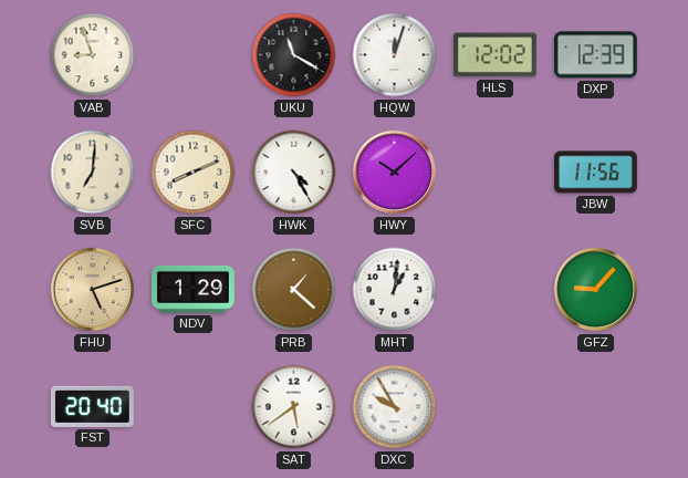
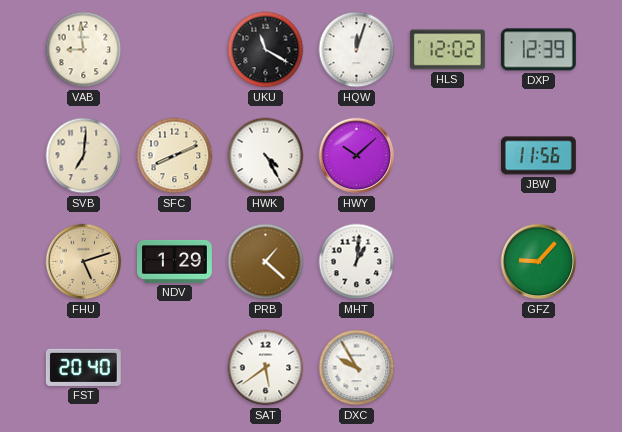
VAB: 8:57 -> 8:59
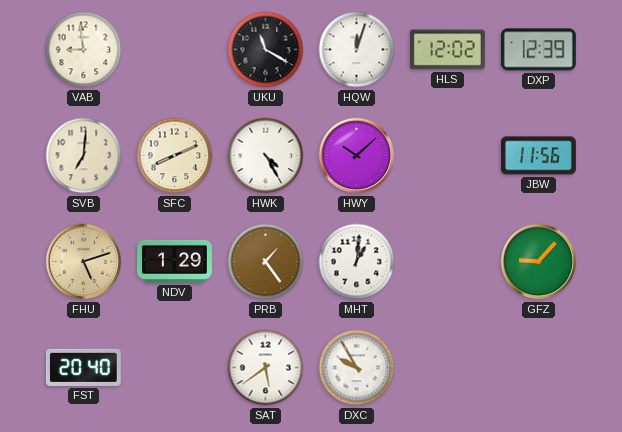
PRB: 1:22 -> 1:24
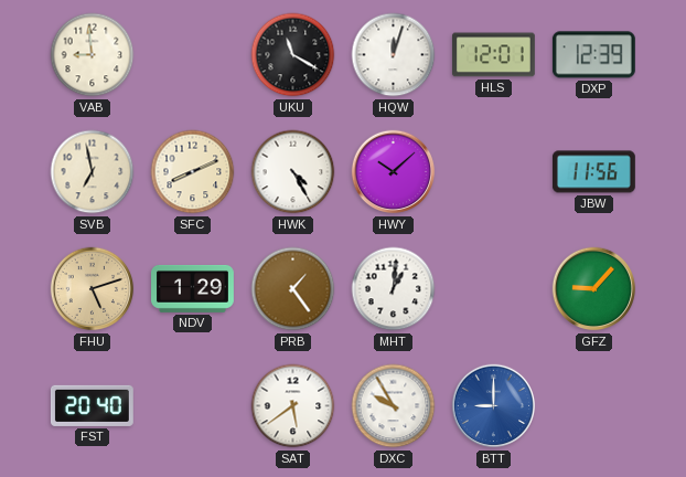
HLS: 12:02 -> 12:01
SVB: 7:01 -> 6:58
BTT: none -> 9:00
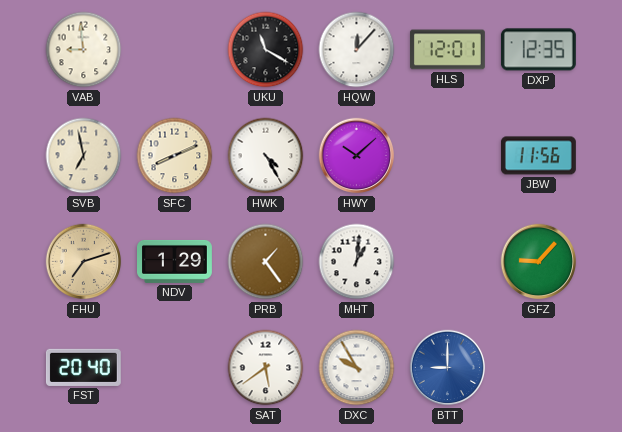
HQW: 12:03 -> 12:07
DXP: 12:39 -> 12:35
FHU: 5:12 -> 7:12
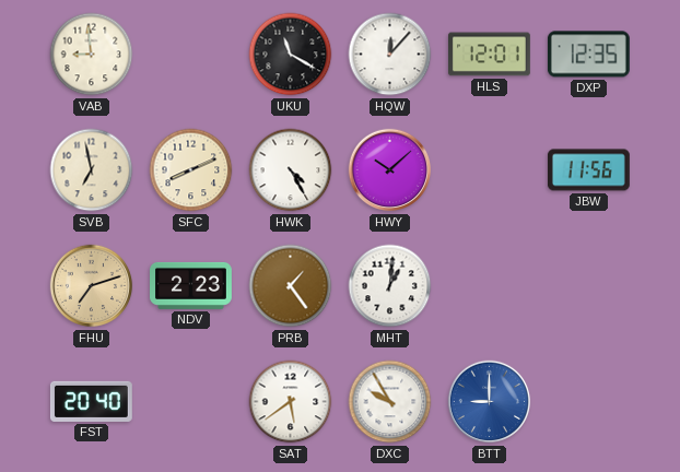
NDV: 1:29 -> 2:23
GFZ: 9:07 -> none
